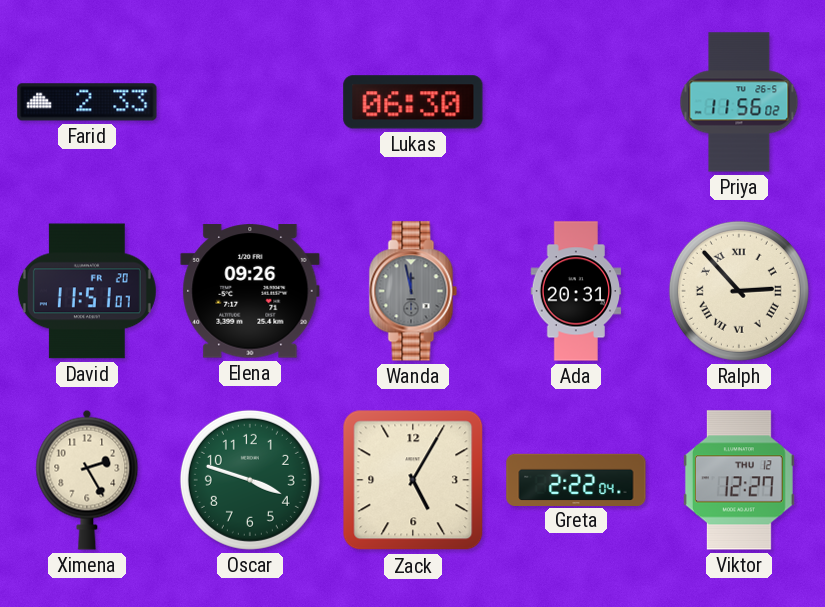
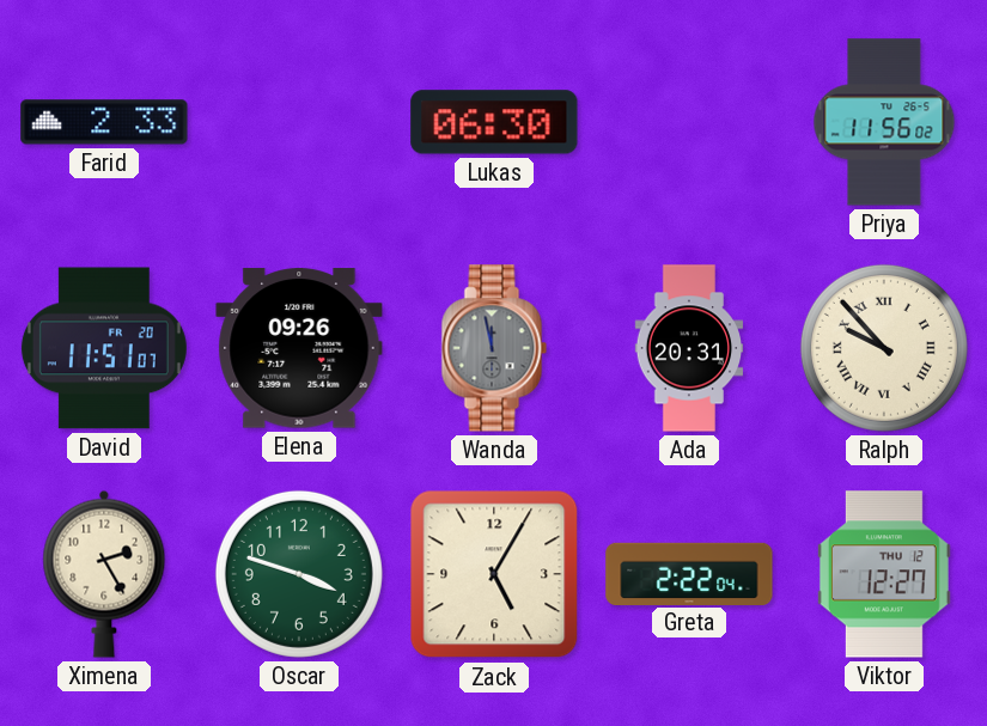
Ralph: 2:53 -> 9:53
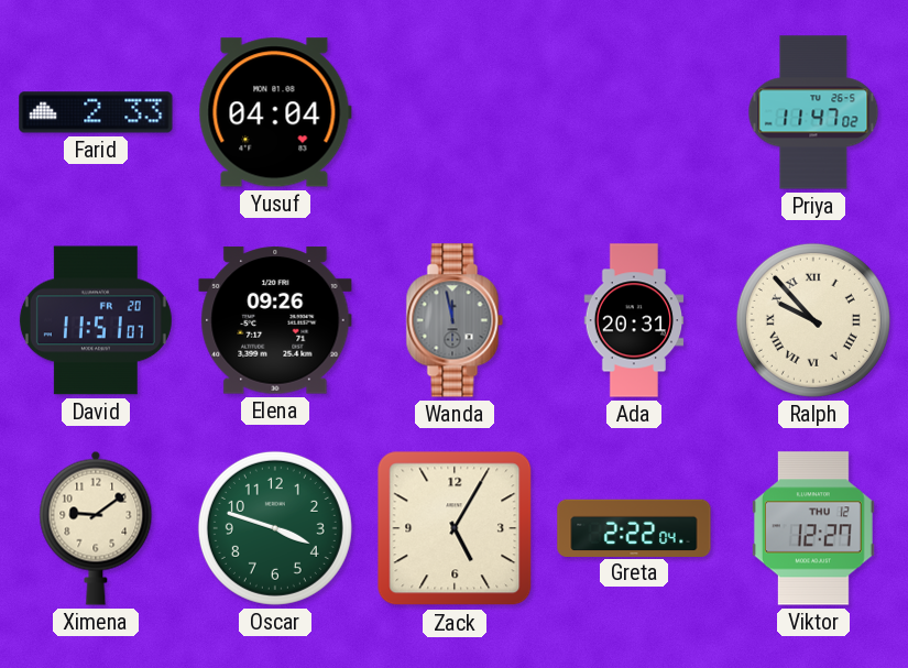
Yusuf: none -> 04:04
Lukas: 06:30 -> none
Priya: 11:56 -> 11:47
Ximena: 2:25 -> 9:09
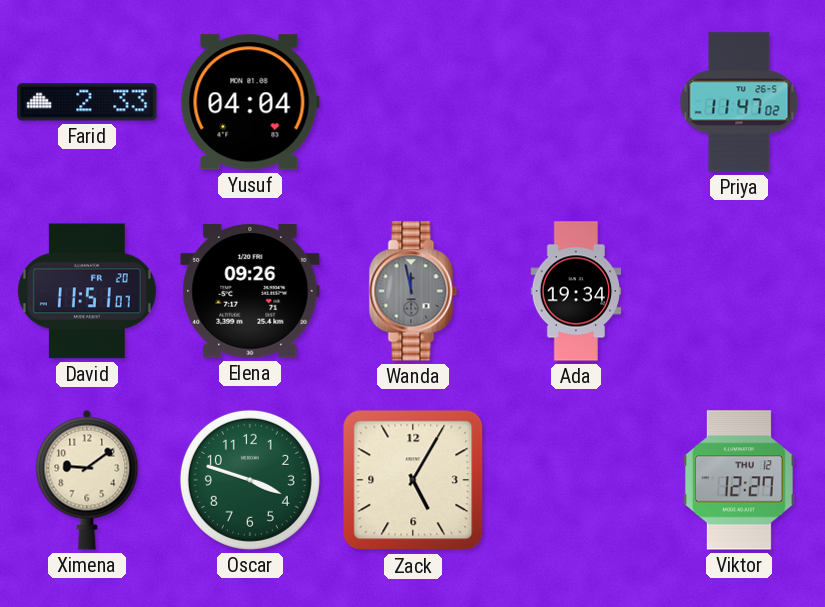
Ada: 20:31 -> 19:34
Ralph: 9:53 -> none
Greta: 2:22 -> none
